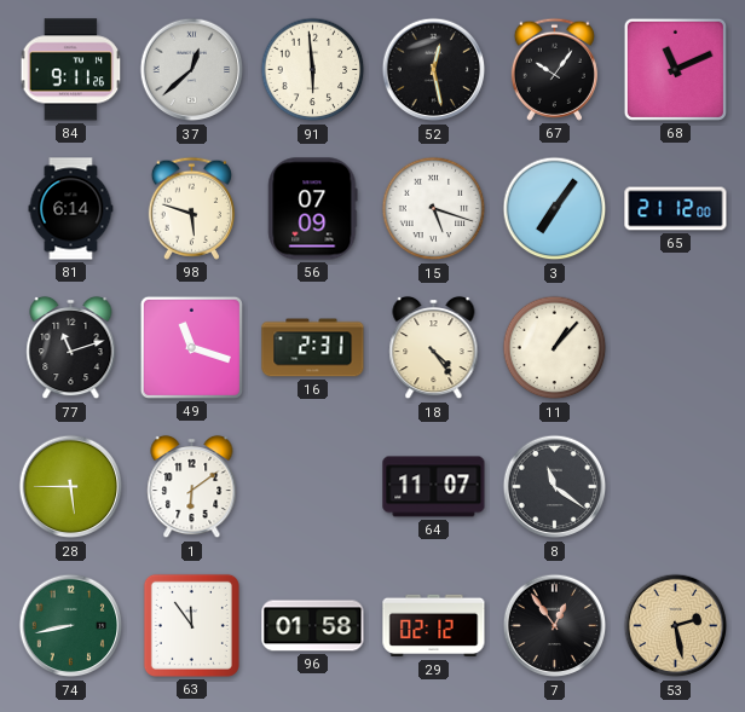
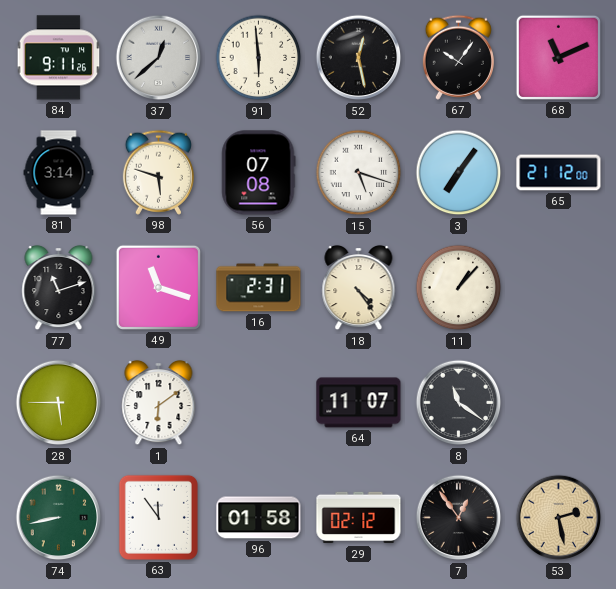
81: 6:14 -> 3:14
56: 07:09 -> 07:08
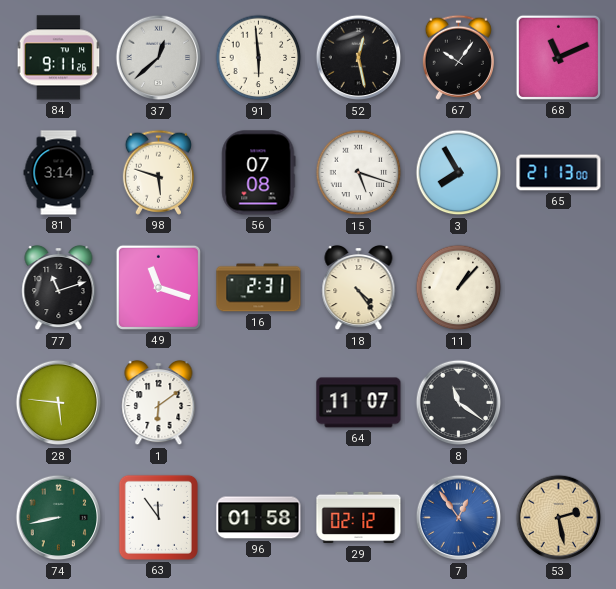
3: 7:06 -> 7:55
65: 21:12 -> 21:13
28: 5:45 -> 5:46
7 dial: black -> blue
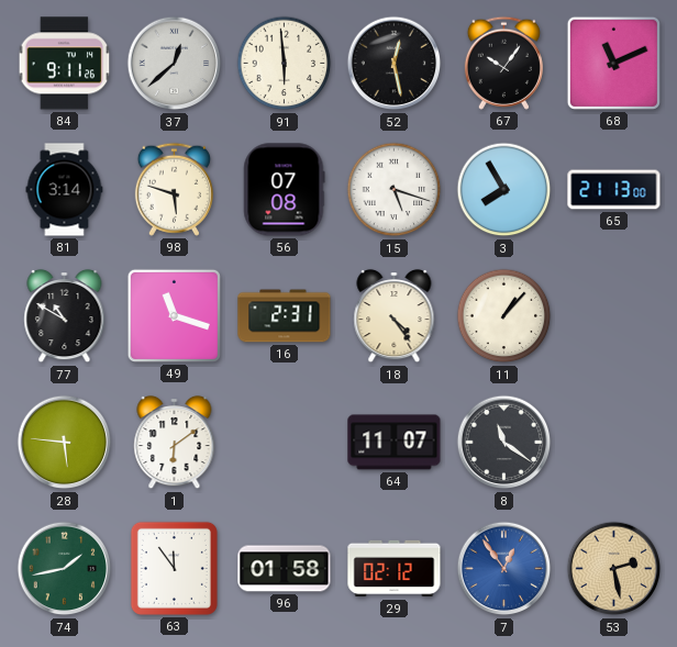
77: 11:12 -> 10:50
74: 8:43 -> 1:43
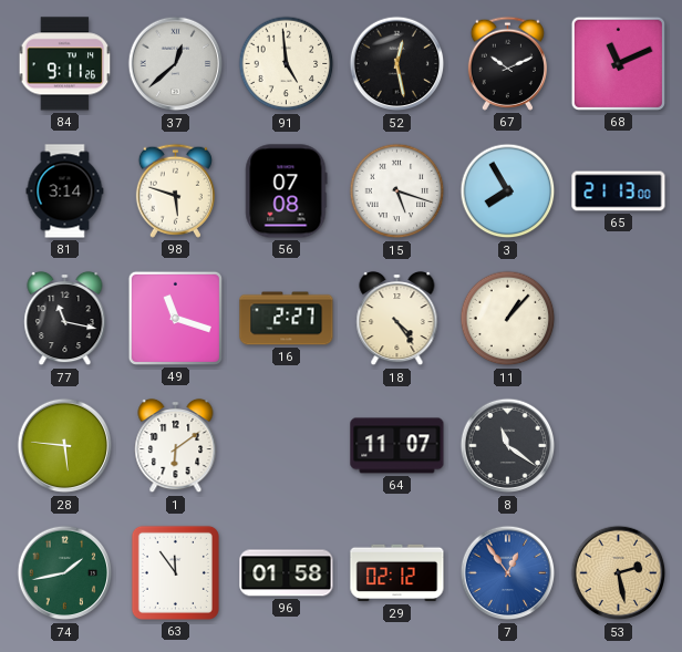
91: 5:59 -> 4:59
67: 10:06 -> 10:11
77: 10:50 -> 11:17
16: 2:31 -> 2:27
